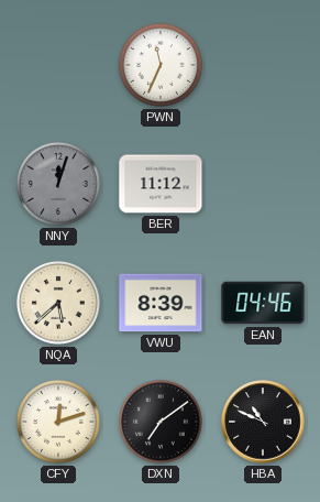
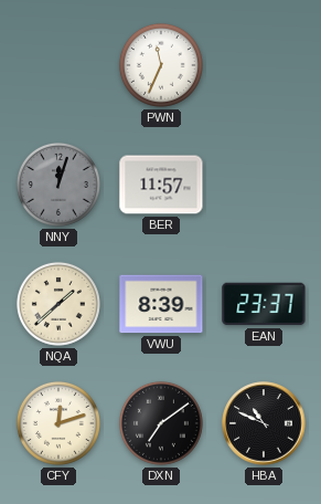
BER: 11:12 -> 11:57
NQA: 5:38 -> 1:38
EAN: 04:46 -> 23:37
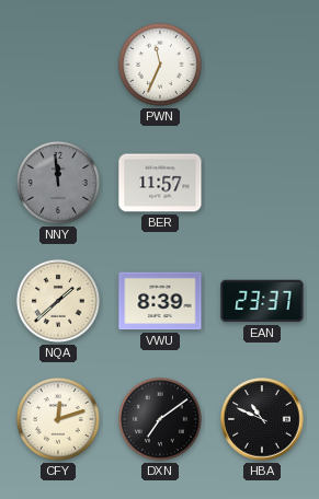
NNY: 12:03 -> 11:59
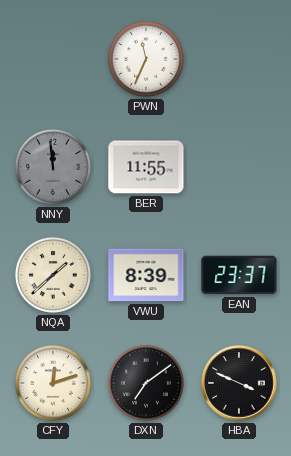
BER: 11:57 -> 11:55
HBA: 10:49 -> 3:49
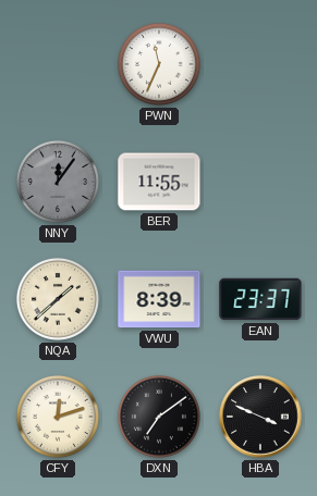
NNY: 11:59 -> 12:06
